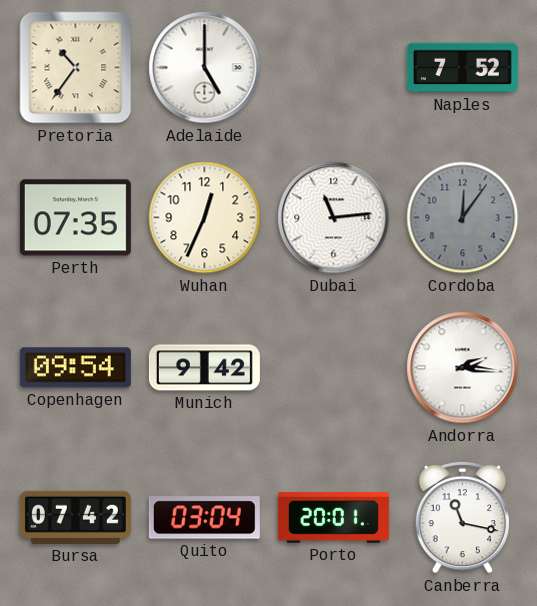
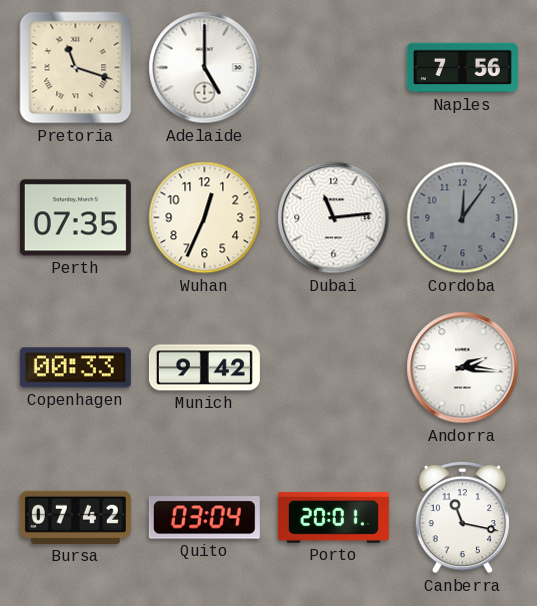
Pretoria: 10:36 -> 11:18
Naples: 7:52 -> 7:56
Copenhagen: 09:54 -> 00:33
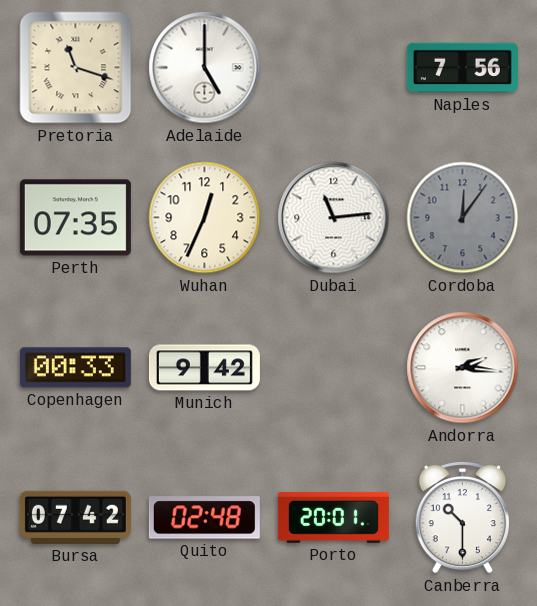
Quito: 03:04 -> 02:48
Canberra: 11:17 -> 10:30
